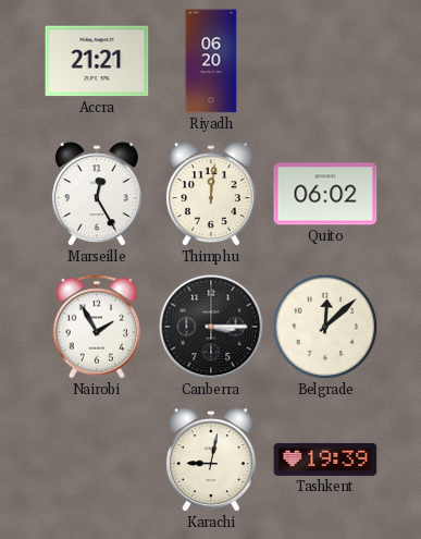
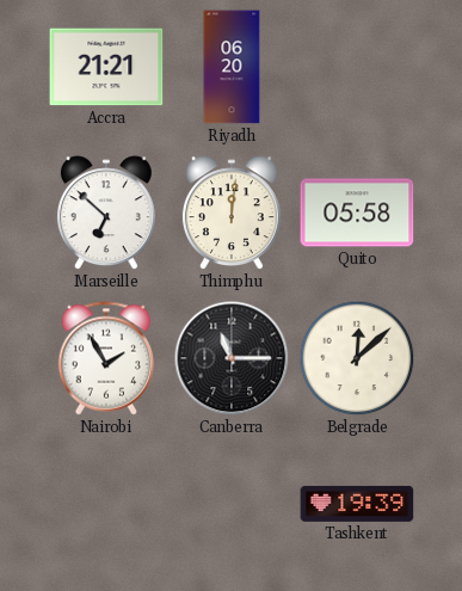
Marseille: 12:25 -> 6:52
Quito: 06:02 -> 05:58
Canberra: 3:15 -> 11:15
Karachi: 9:02 -> none
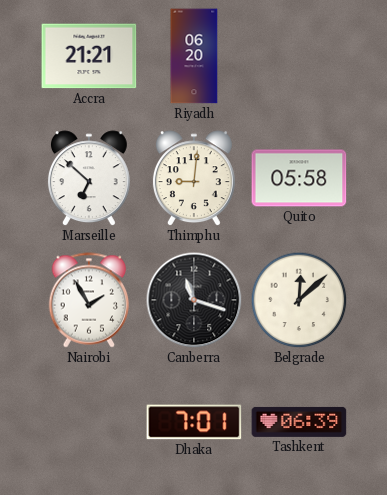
Thimphu: 12:01 -> 9:01
Canberra: 11:15 -> 11:18
Dhaka: none -> 7:01
Tashkent: 19:39 -> 06:39
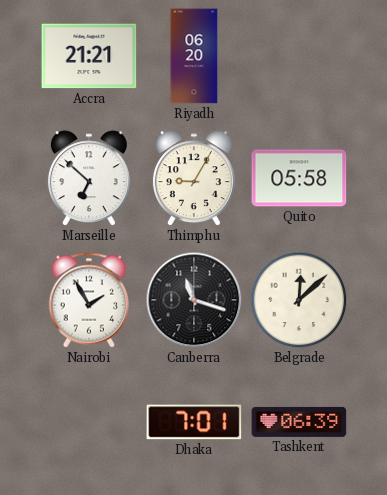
Thimphu: 9:01 -> 9:05
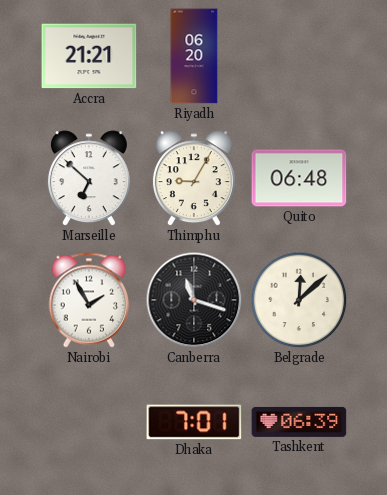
Quito: 05:58 -> 06:48
